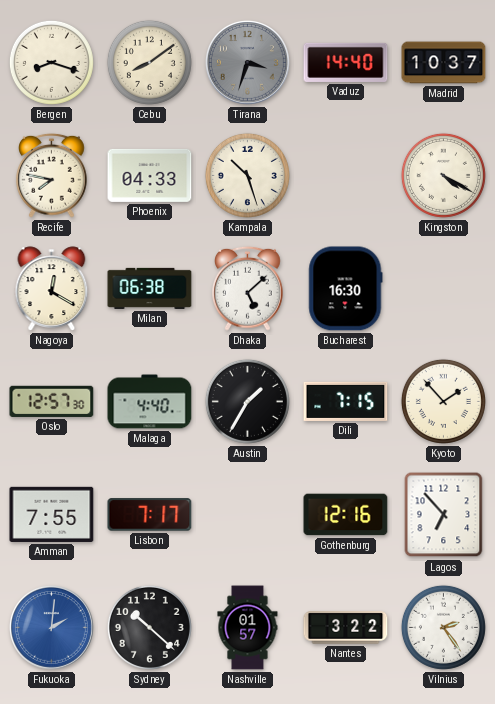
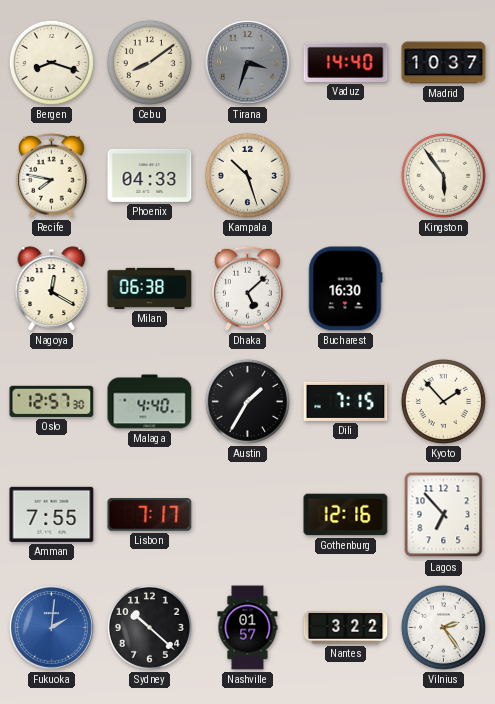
Kingston: 4:20 -> 5:54
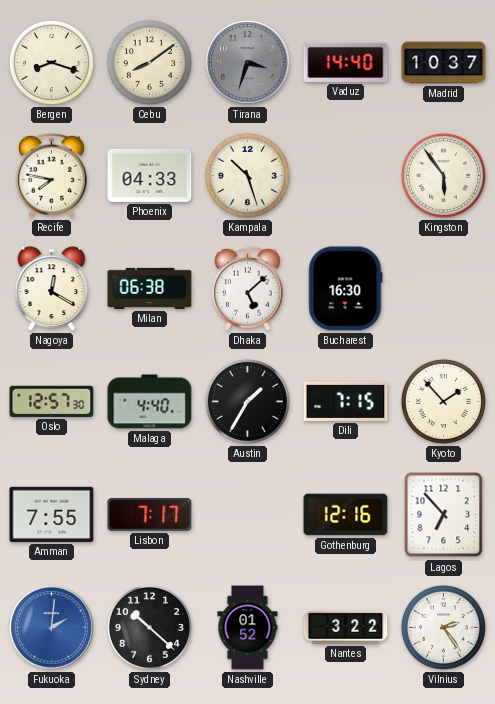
Nashville: 01:57 -> 01:52
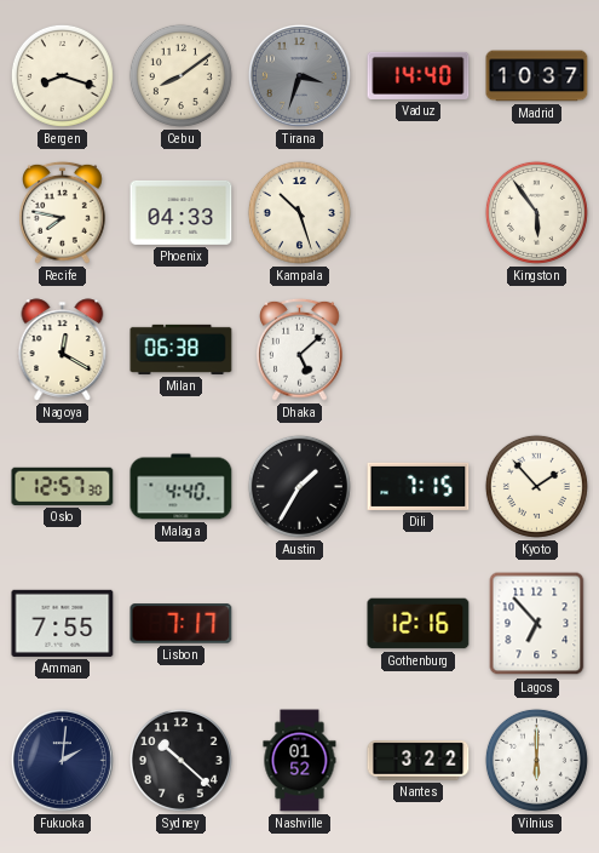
Bucharest: 16:30 -> none
Fukuoka dial: blue -> navy
Vilnius: 2:24 -> 6:00
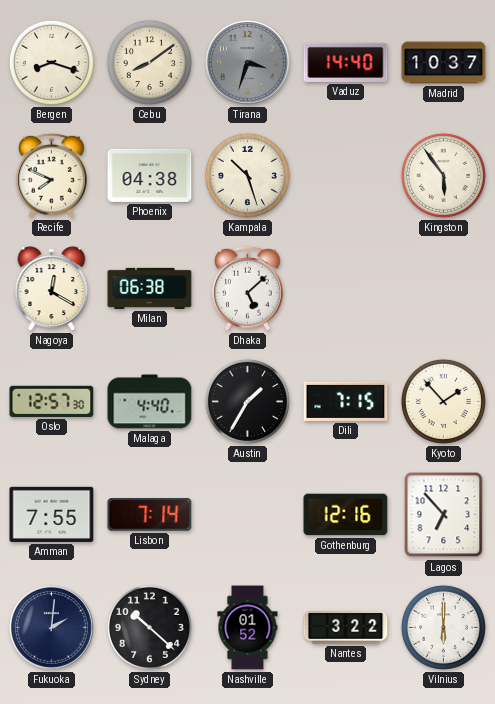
Recife: 7:47 -> 7:49
Phoenix: 04:33 -> 04:38
Lisbon: 7:17 -> 7:14
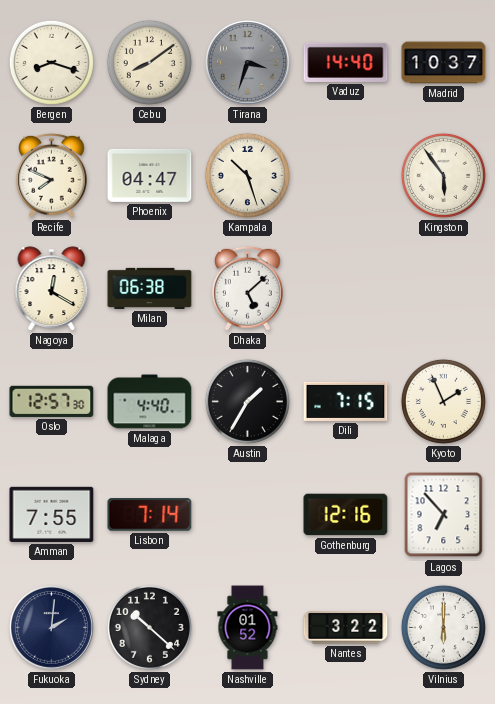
Phoenix: 04:38 -> 04:47
Kyoto: 1:53 -> 1:56
